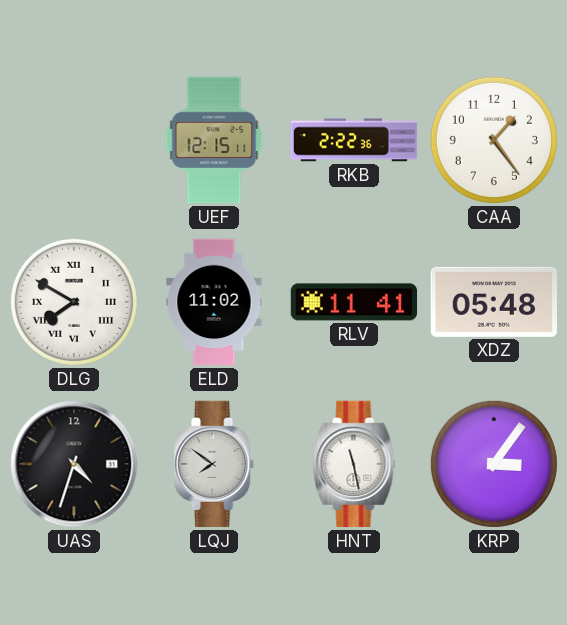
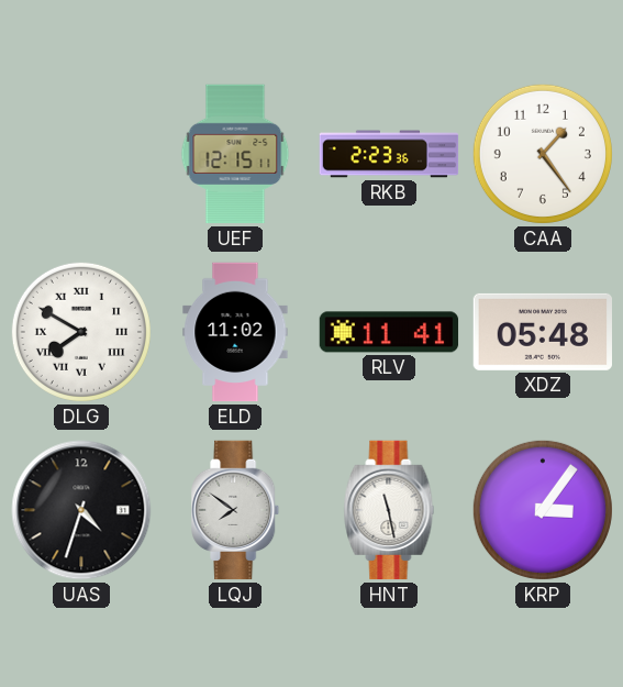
RKB: 2:22 -> 2:23
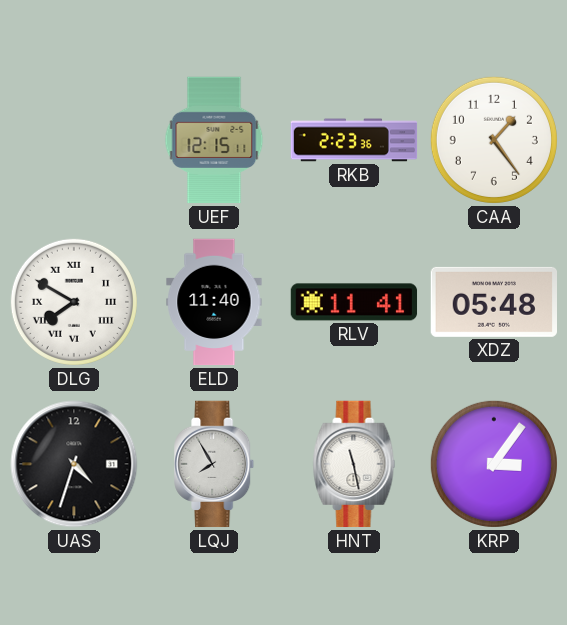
ELD: 11:02 -> 11:40
LQJ: 7:51 -> 7:55
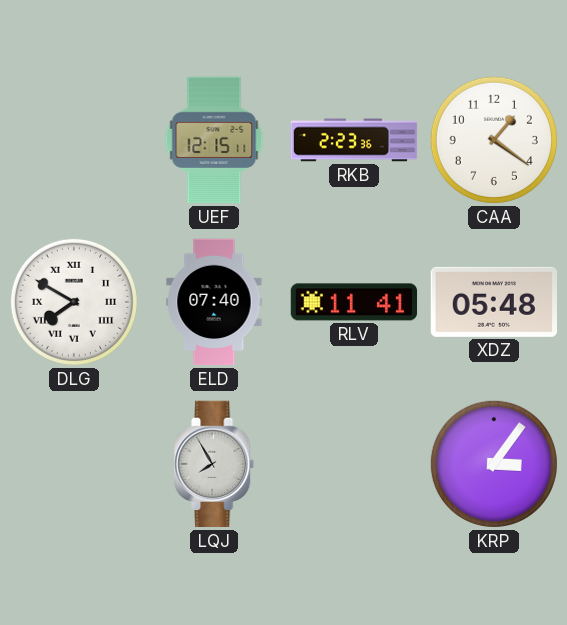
CAA: 1:24 -> 1:21
ELD: 11:40 -> 07:40
UAS: 4:33 -> none
HNT: 11:28 -> none
